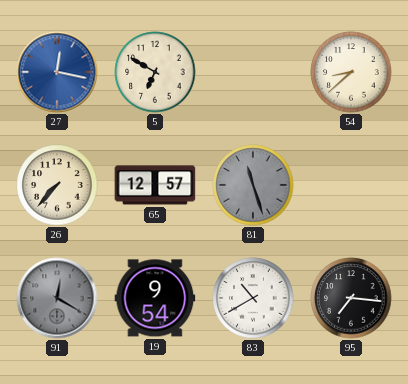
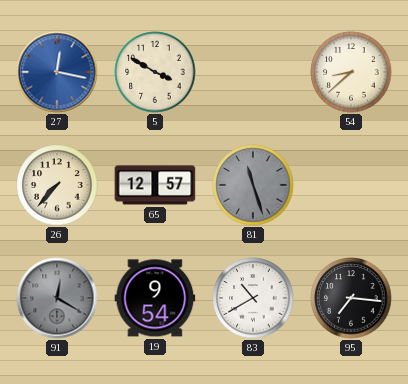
5: 6:50 -> 3:50
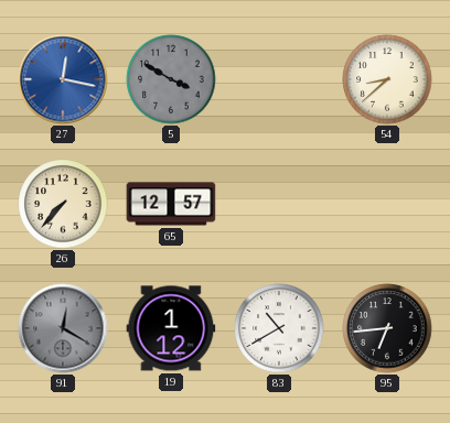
5 dial: cream -> grey
81: 11:27 -> none
19: 9:54 -> 1:12
95: 7:16 -> 6:44
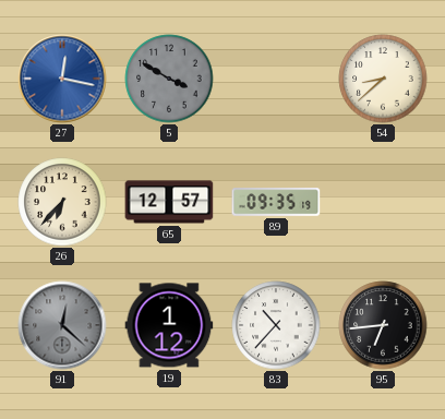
26: 7:37 -> 6:37
89: none -> 09:35
91: 12:20 -> 12:22
83: 10:40 -> 10:37
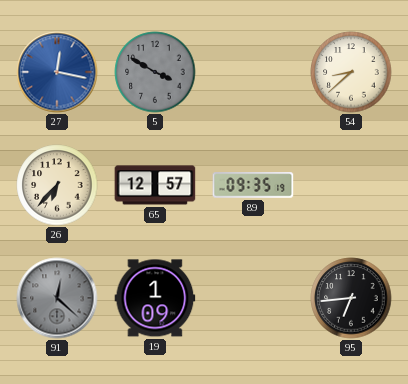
19: 1:12 -> 1:09
83: 10:37 -> none
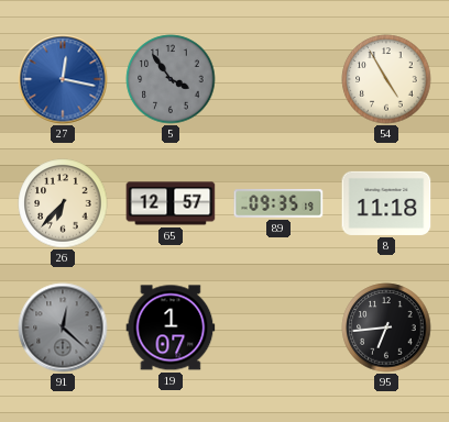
5: 3:50 -> 3:54
54: 8:38 -> 4:55
8: none -> 11:18
19: 1:09 -> 1:07
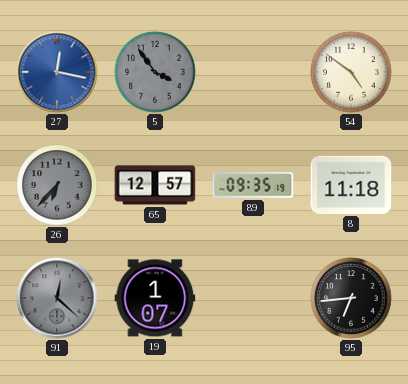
54: 4:55 -> 4:51
26 dial: cream -> grey
